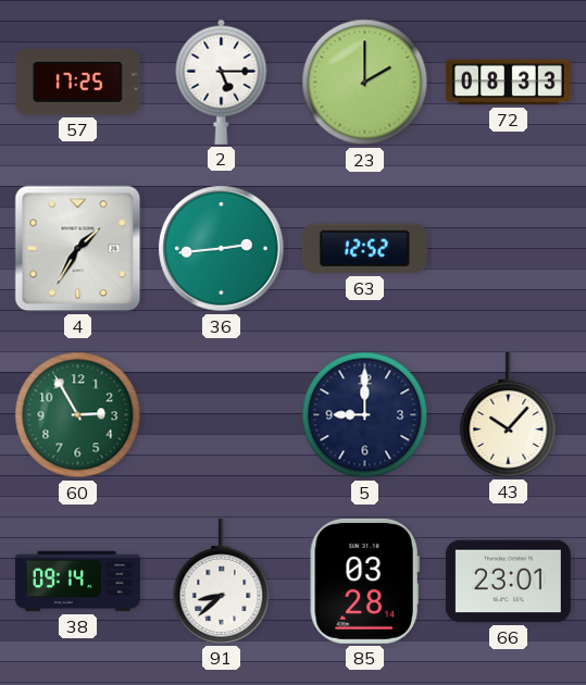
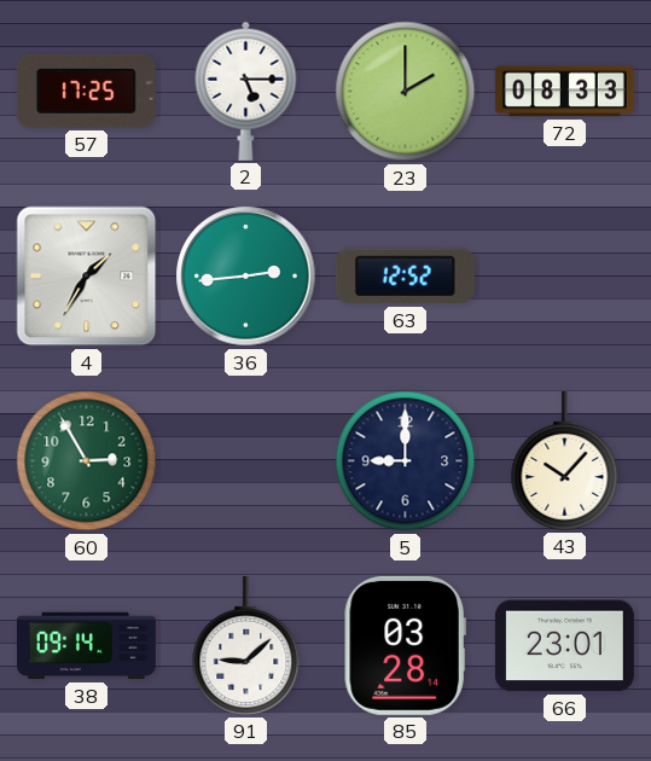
91: 8:38 -> 9:08
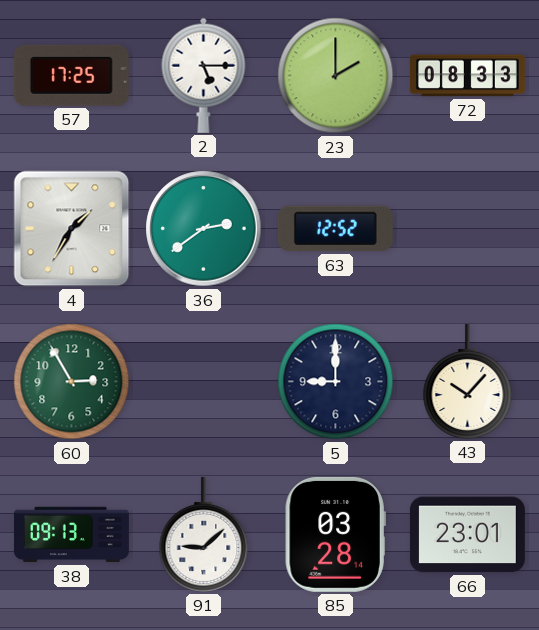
36: 2:44 -> 2:39
38: 09:14 -> 09:13
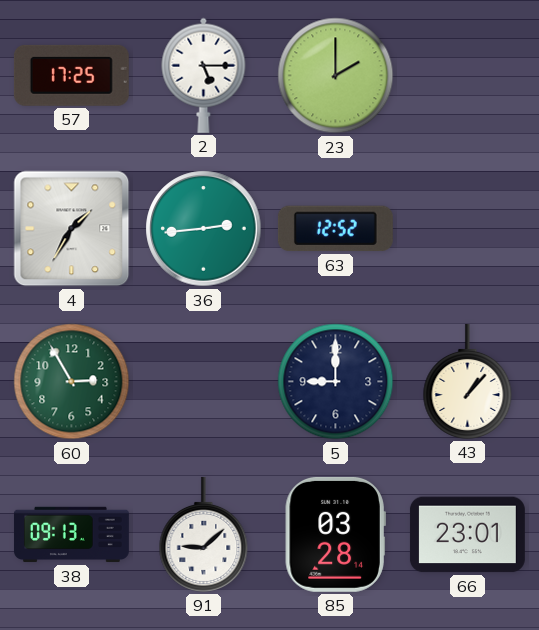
72: 08:33 -> none
36: 2:39 -> 2:44
43: 10:07 -> 1:07
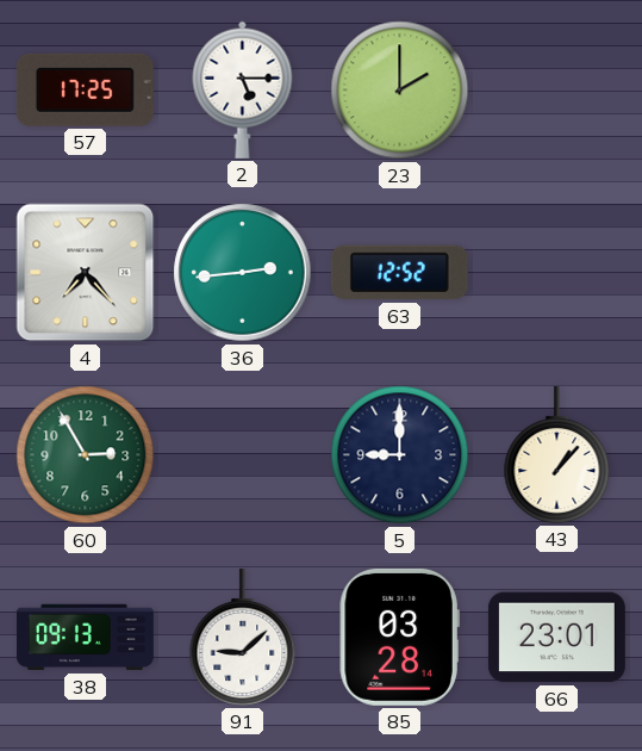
4: 1:35 -> 7:23
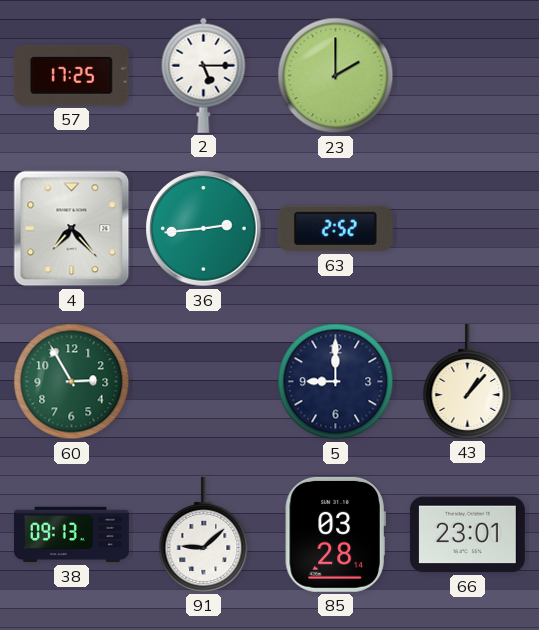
63: 12:52 -> 2:52
